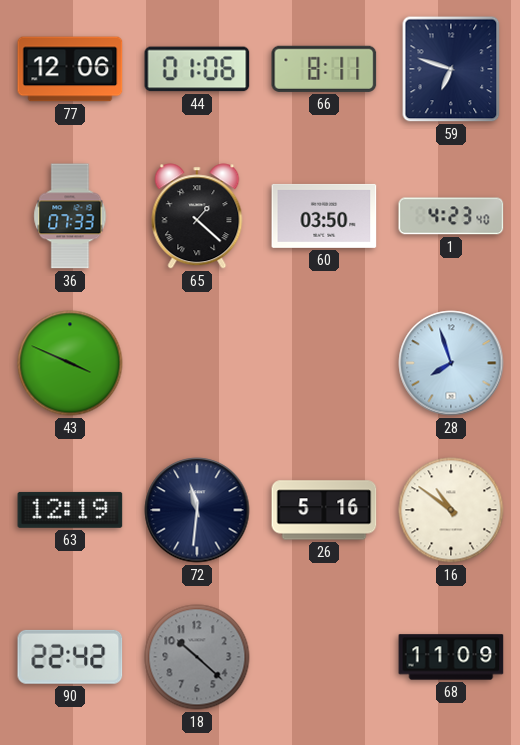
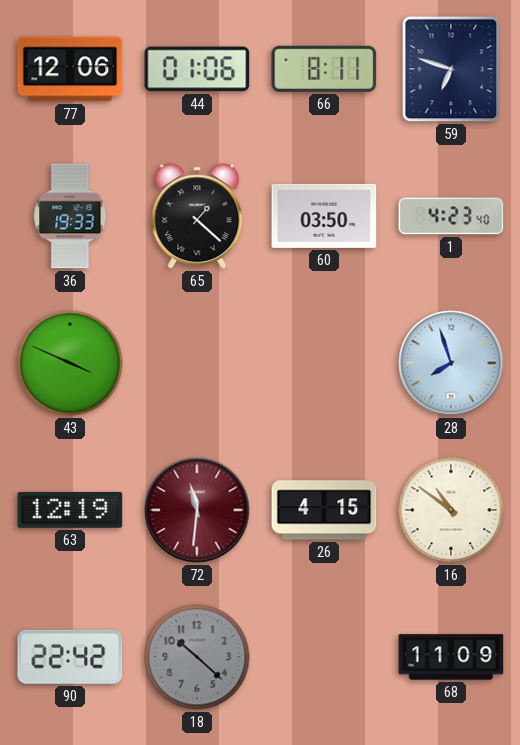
36: 07:33 -> 19:33
72 dial: navy -> burgundy
26: 5:16 -> 4:15
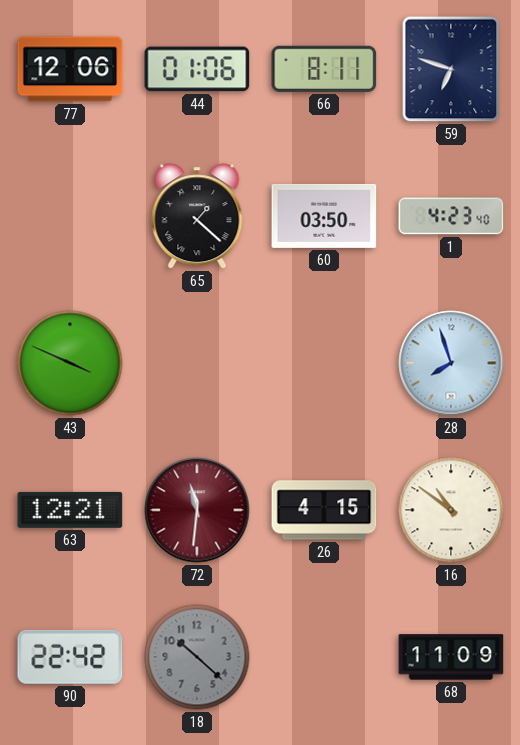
36: 19:33 -> none
63: 12:19 -> 12:21
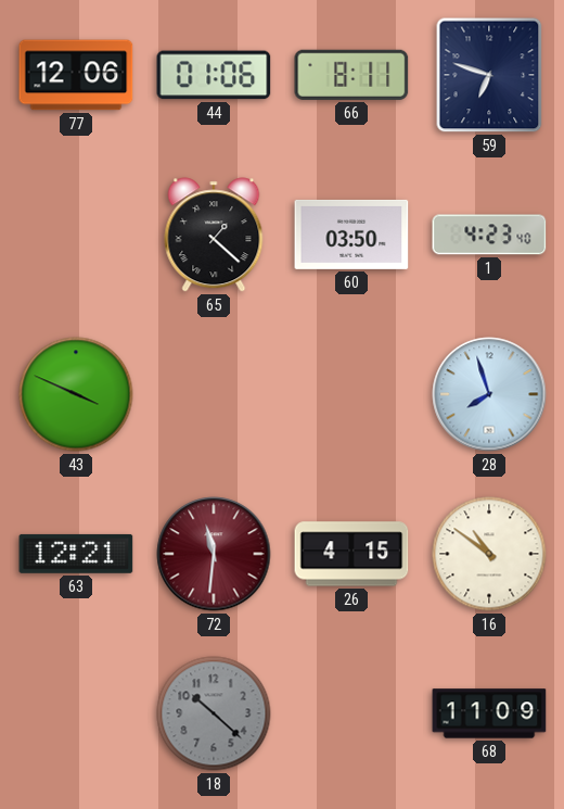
90: 22:42 -> none
